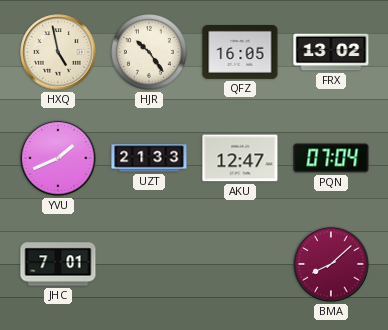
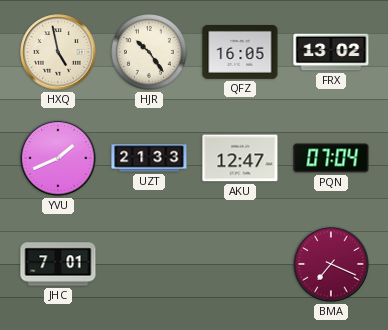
BMA: 8:08 -> 7:19
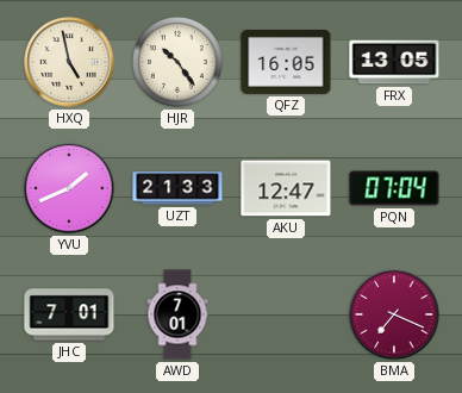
FRX: 13:02 -> 13:05
AWD: none -> 7:01
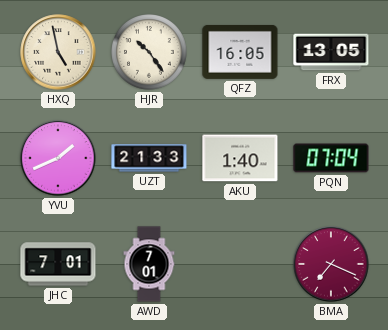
AKU: 12:47 -> 1:40
